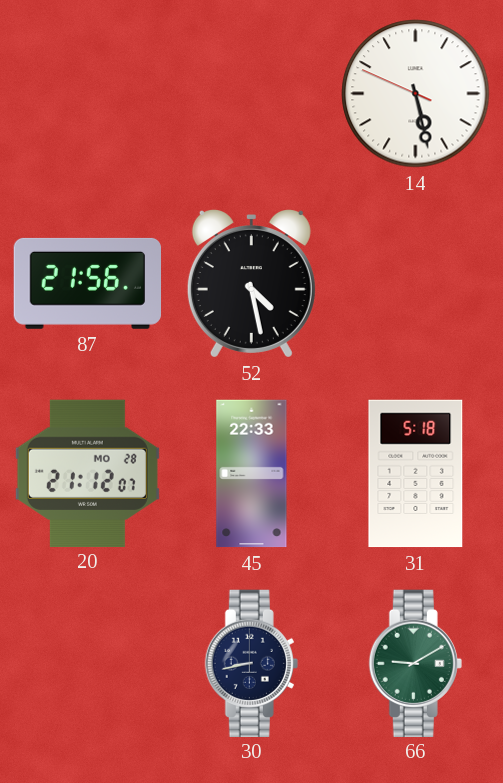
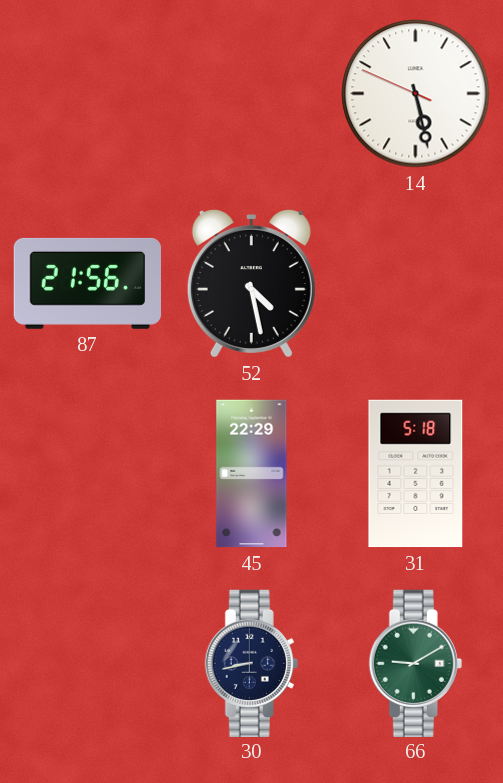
20: 21:12 -> none
45: 22:33 -> 22:29
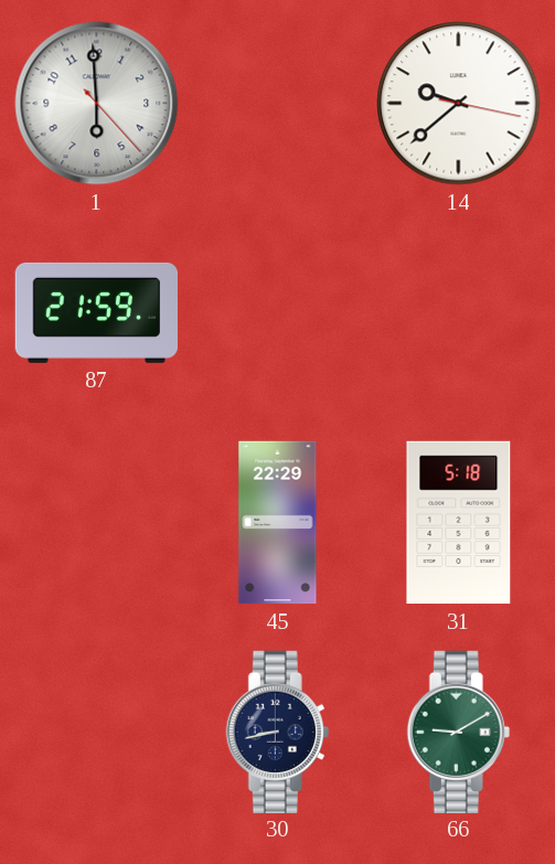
1: none -> 5:59
14: 5:27 -> 9:38
87: 21:56 -> 21:59
52: 4:28 -> none
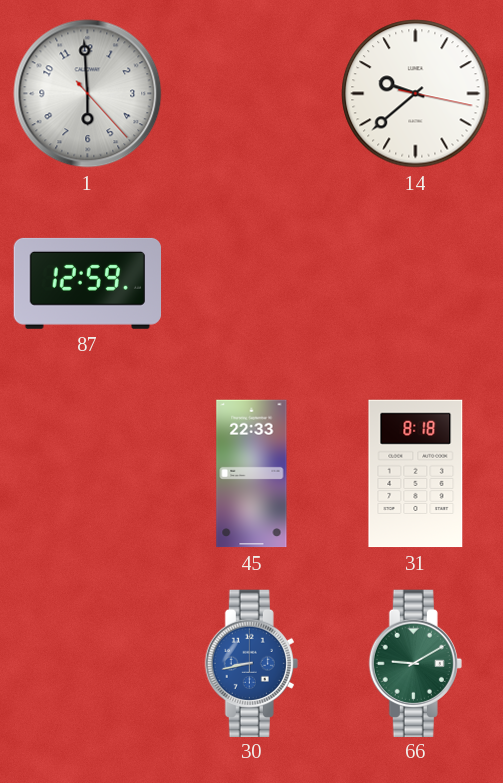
87: 21:59 -> 12:59
45: 22:29 -> 22:33
31: 5:18 -> 8:18
30 dial: navy -> blue
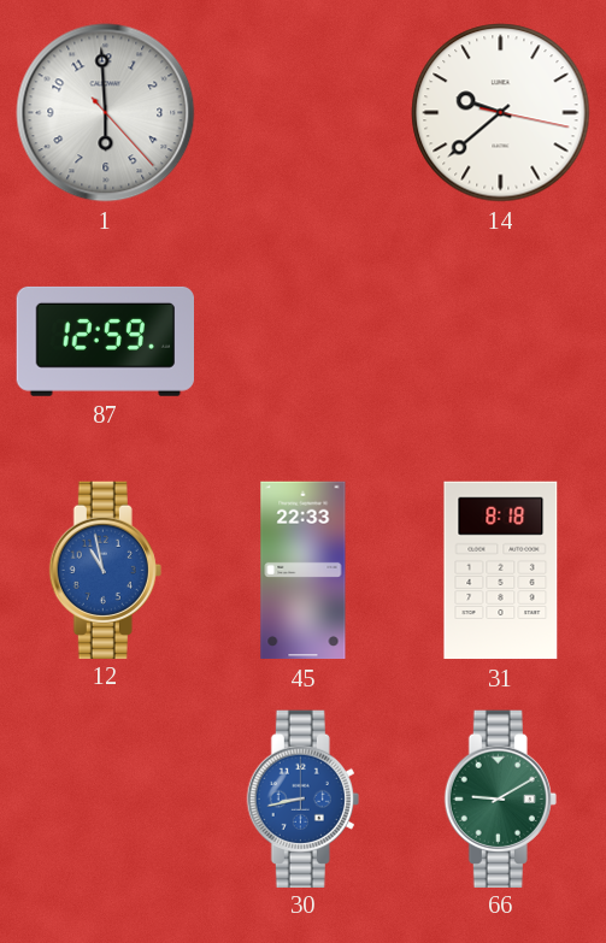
12: none -> 10:58
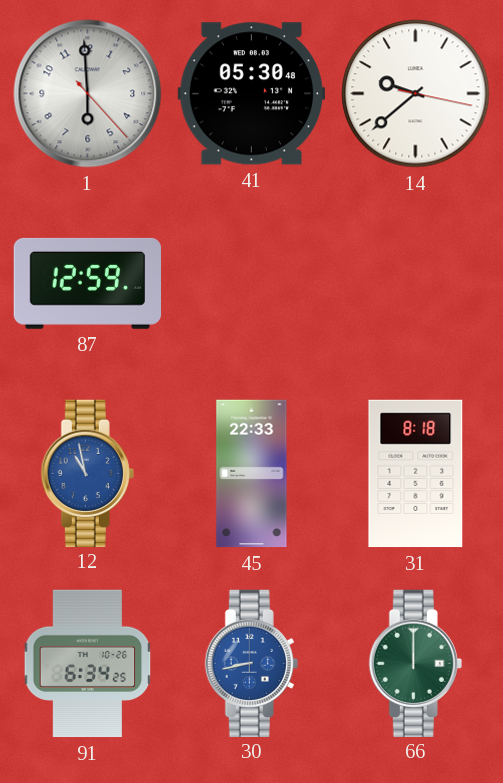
41: none -> 05:30
91: none -> 6:34
66: 9:10 -> 12:00
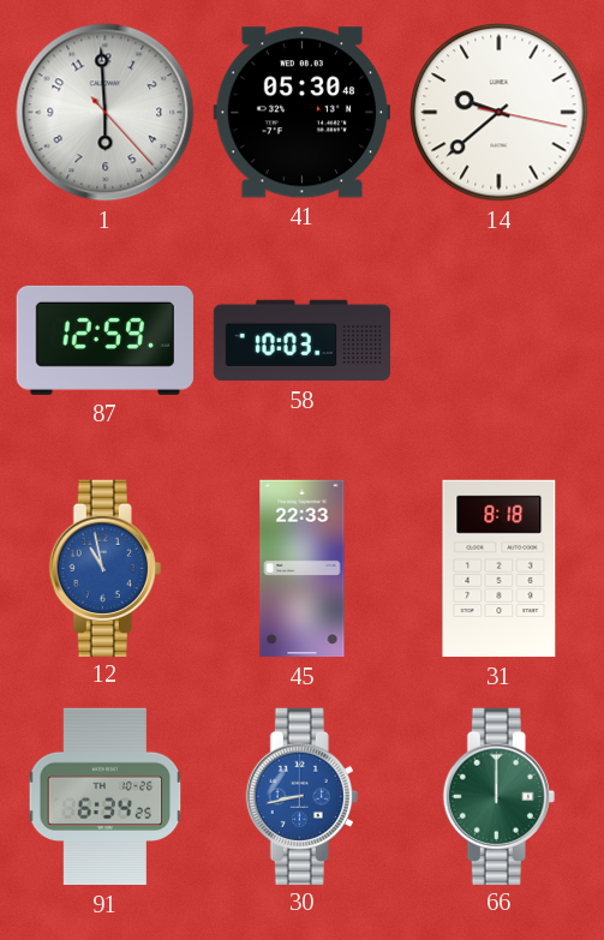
58: none -> 10:03
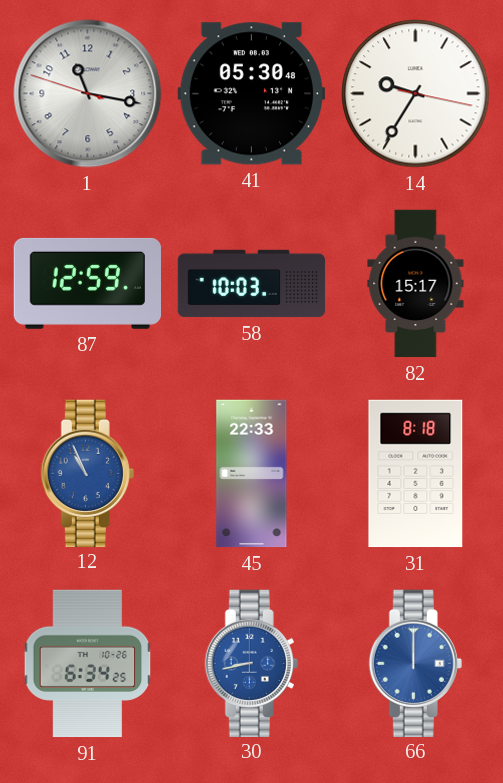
1: 5:59 -> 11:16
14: 9:38 -> 9:35
82: none -> 15:17
12: 10:58 -> 10:56
66 dial: green -> blue
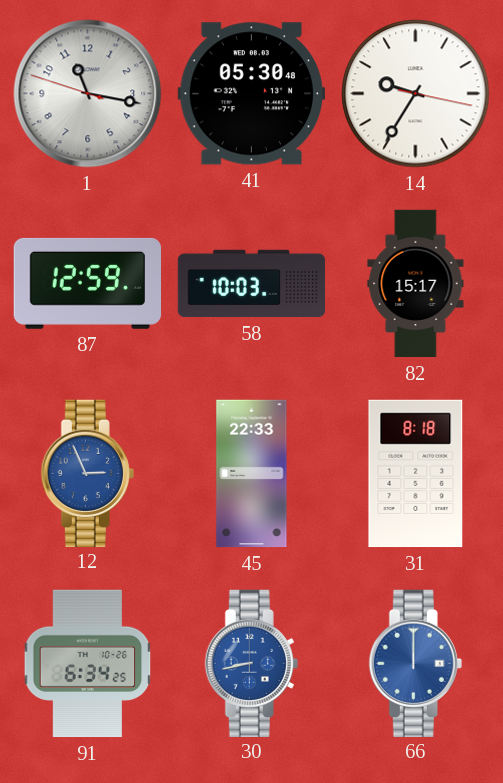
12: 10:56 -> 2:56
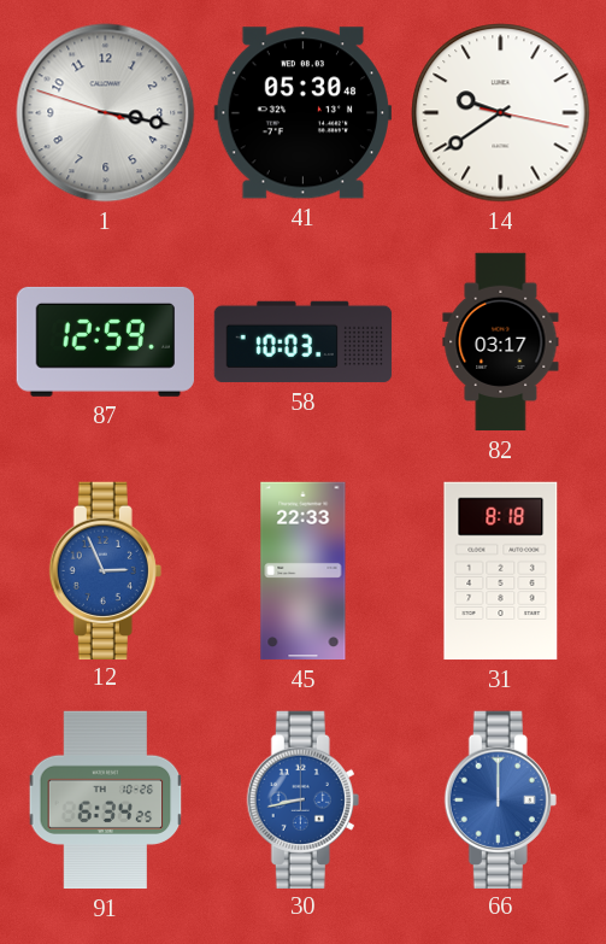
1: 11:16 -> 3:16
14: 9:35 -> 9:39
82: 15:17 -> 03:17
